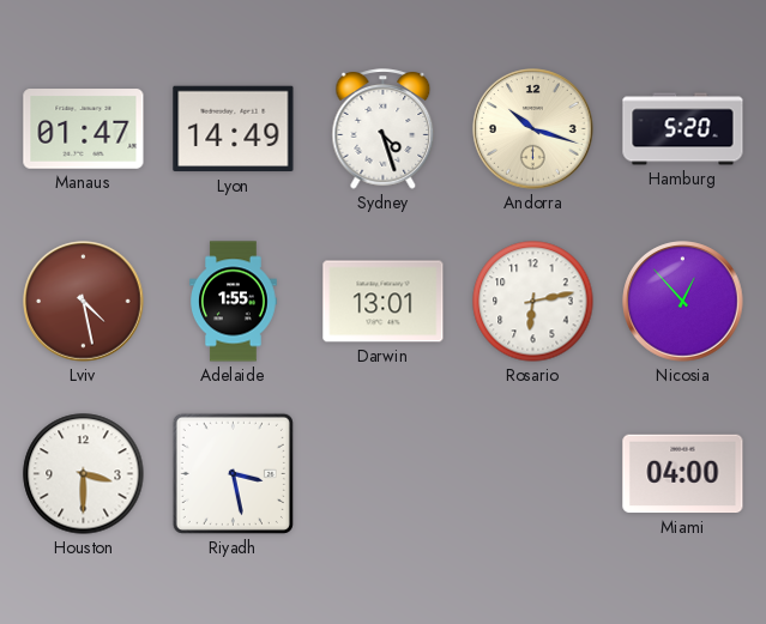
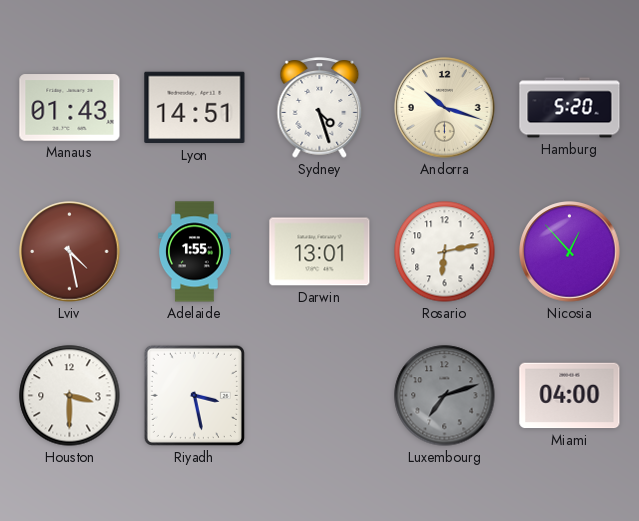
Manaus: 01:47 -> 01:43
Lyon: 14:49 -> 14:51
Luxembourg: none -> 7:12
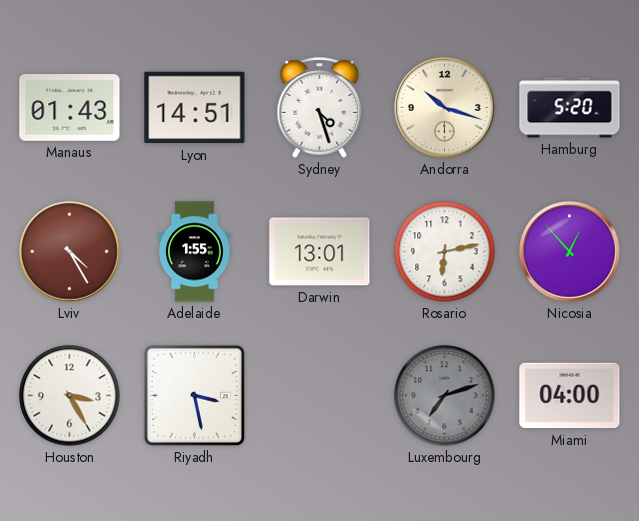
Lviv: 4:28 -> 4:25
Houston: 3:30 -> 3:25
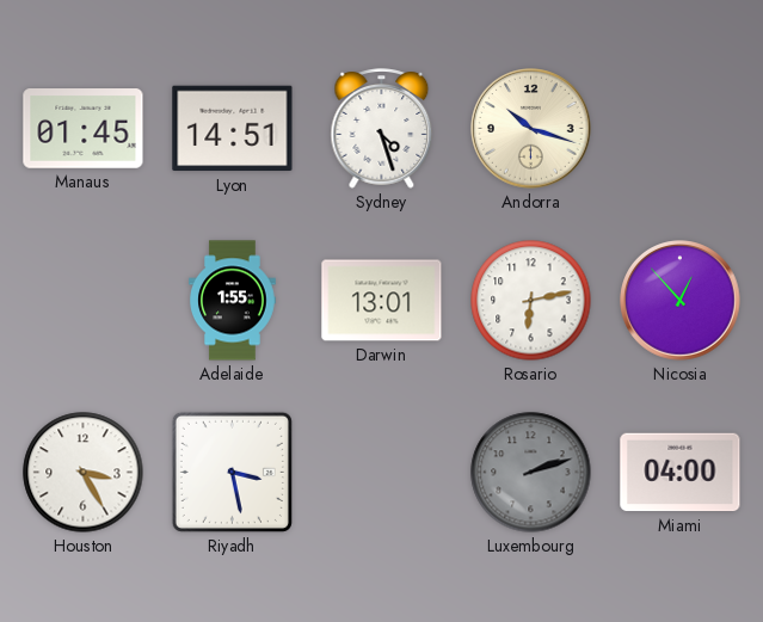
Manaus: 01:43 -> 01:45
Hamburg: 5:20 -> none
Lviv: 4:25 -> none
Luxembourg: 7:12 -> 2:12
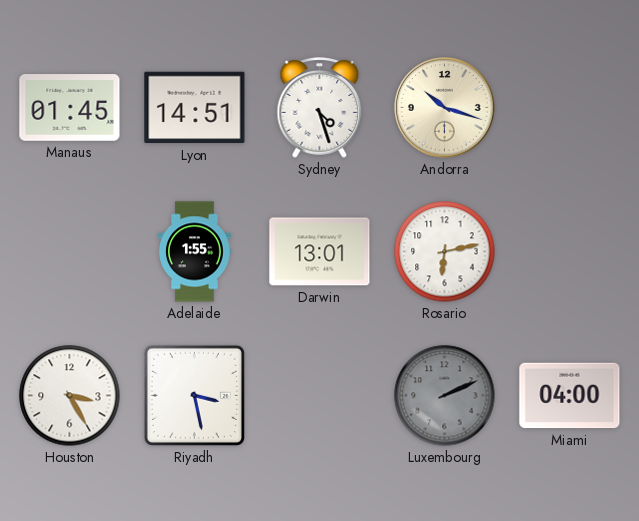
Nicosia: 12:53 -> none
Luxembourg: 2:12 -> 2:11
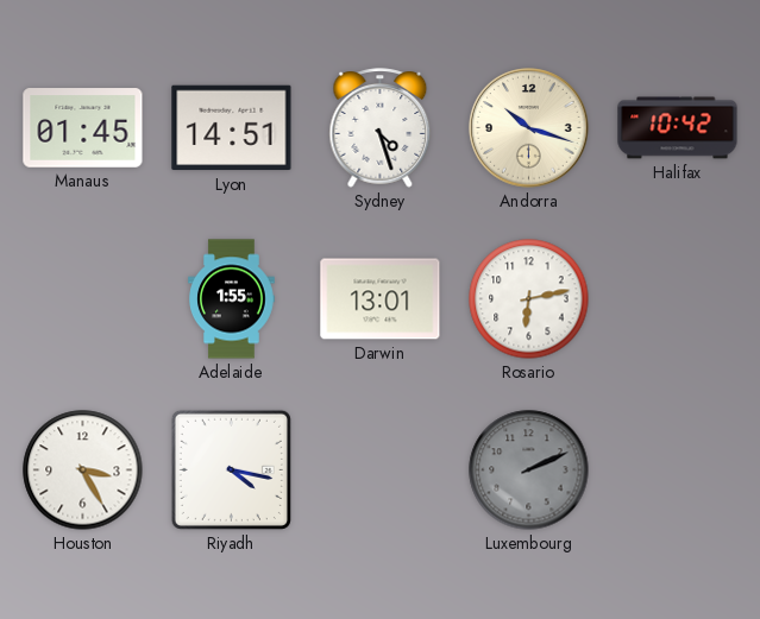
Halifax: none -> 10:42
Riyadh: 3:28 -> 4:17
Miami: 04:00 -> none
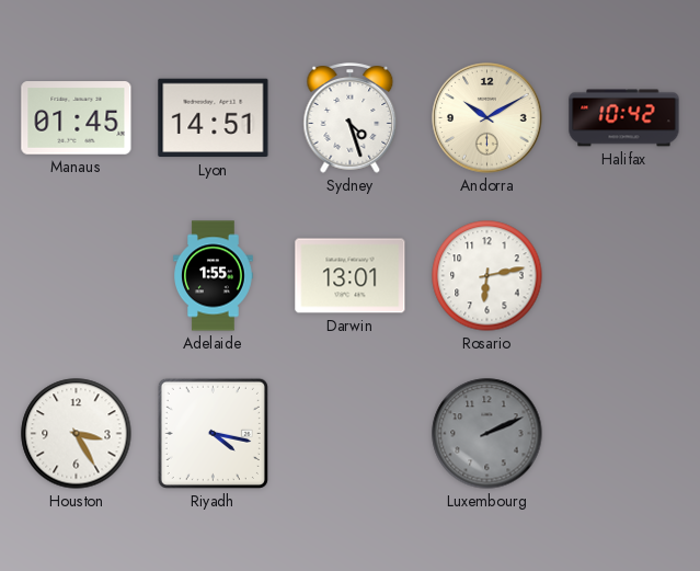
Andorra: 10:18 -> 10:10
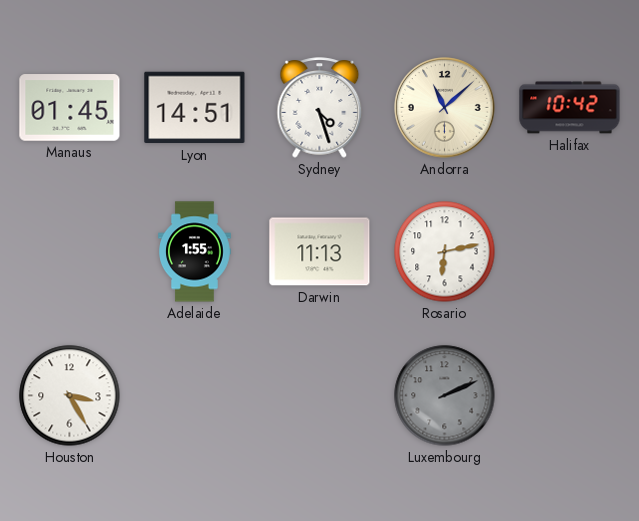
Andorra: 10:10 -> 11:08
Darwin: 13:01 -> 11:13
Riyadh: 4:17 -> none
